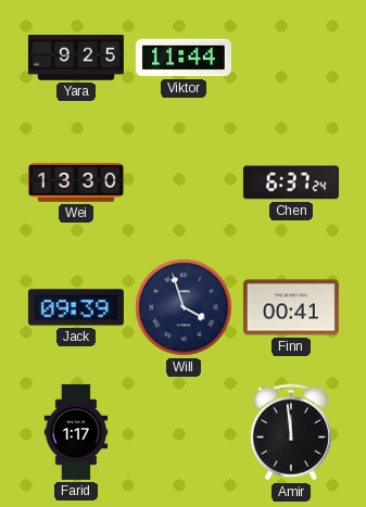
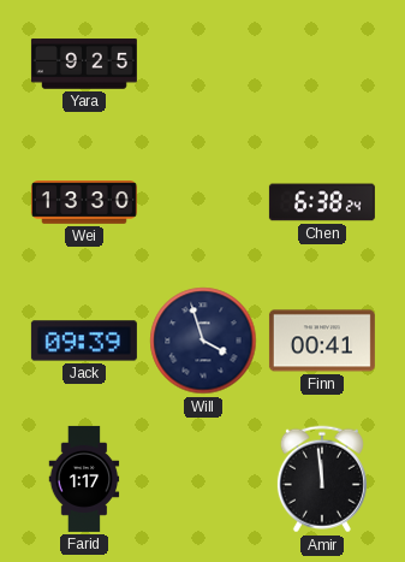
Viktor: 11:44 -> none
Chen: 6:37 -> 6:38
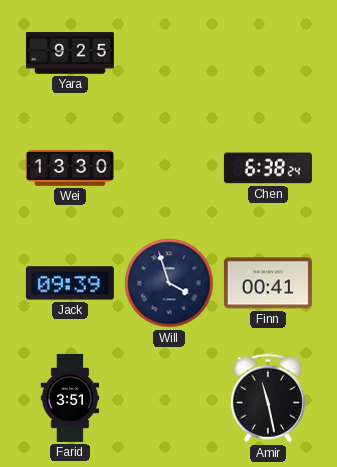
Farid: 1:17 -> 3:51
Amir: 11:59 -> 11:28
